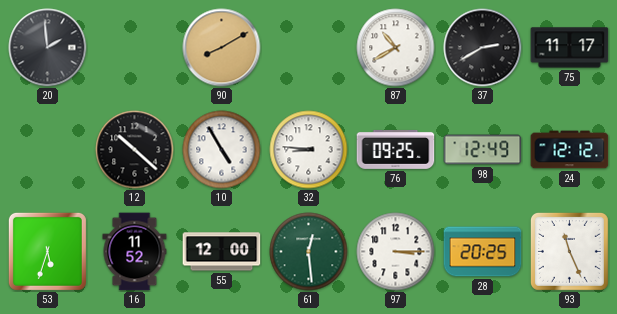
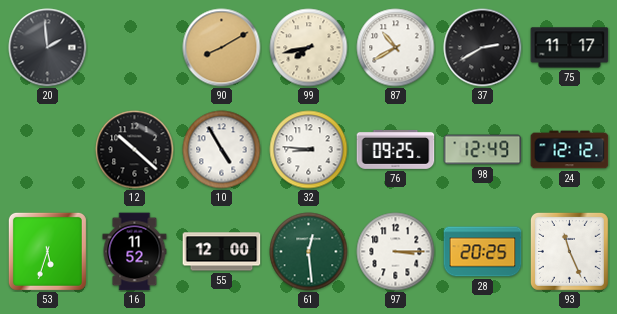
99: none -> 7:43
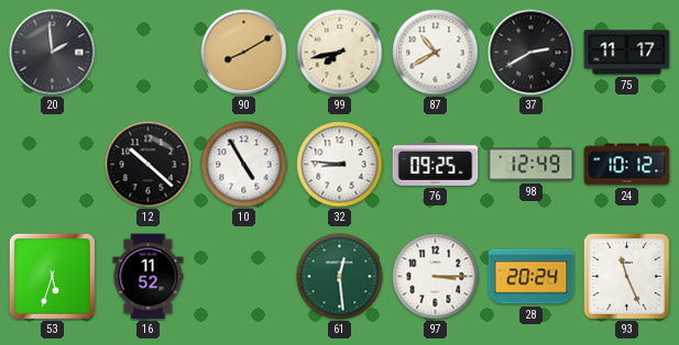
24: 12:12 -> 10:12
55: 12:00 -> none
28: 20:25 -> 20:24
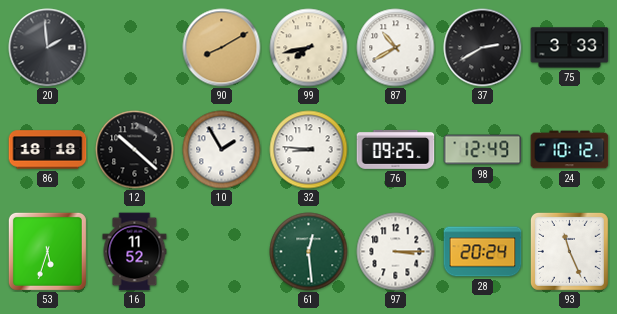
75: 11:17 -> 3:33
86: none -> 18:18
10: 4:55 -> 1:55
